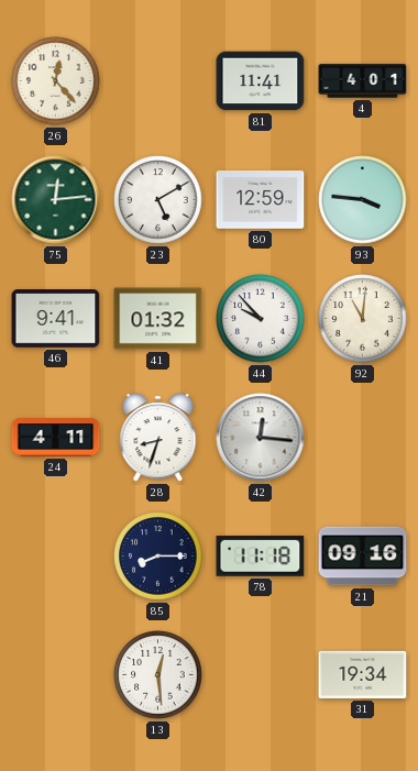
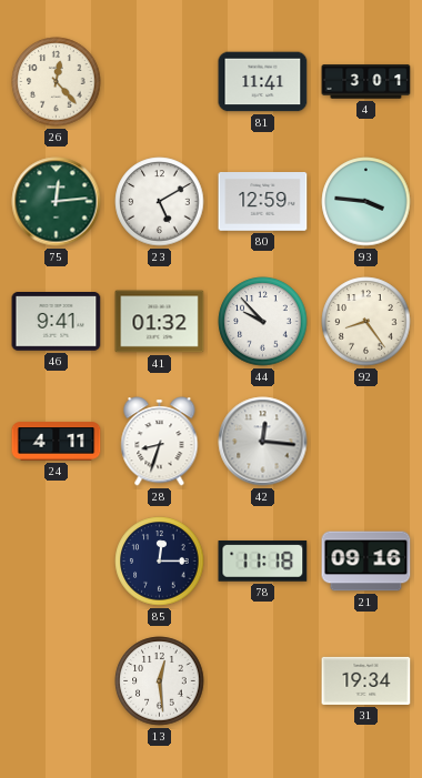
4: 4:01 -> 3:01
92: 11:01 -> 8:24
85: 8:15 -> 12:15
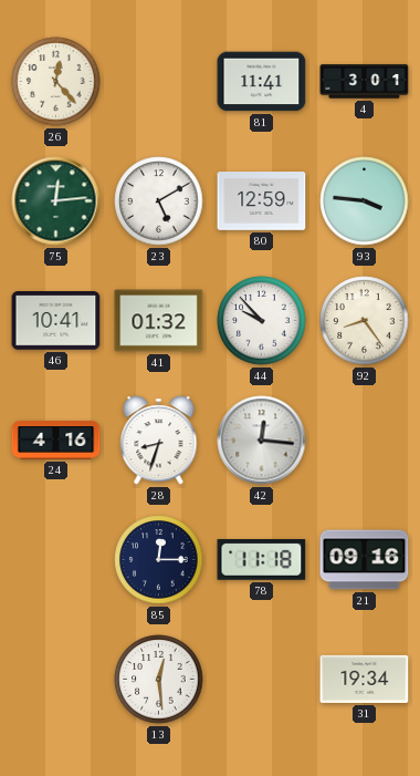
46: 9:41 -> 10:41
24: 4:11 -> 4:16
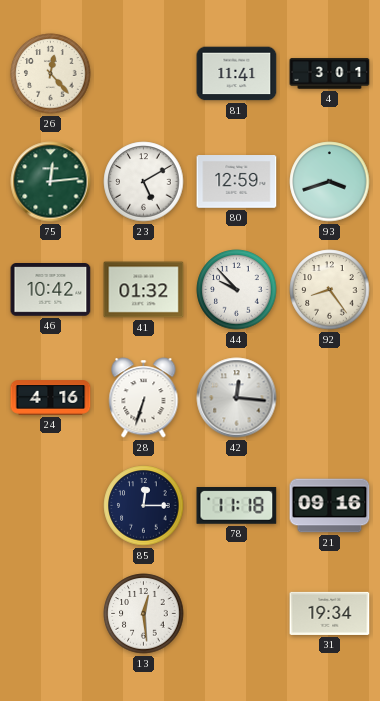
93: 3:46 -> 3:42
46: 10:41 -> 10:42
28: 8:33 -> 6:33
